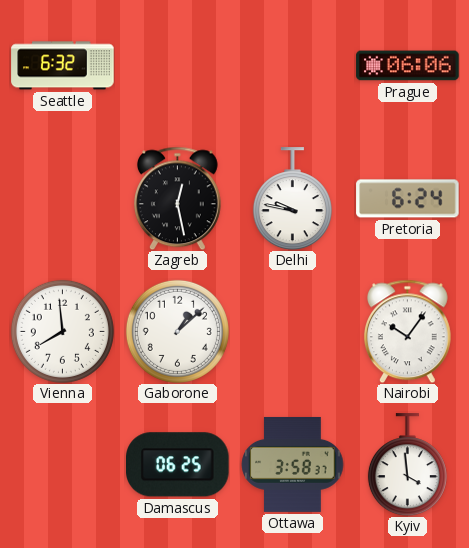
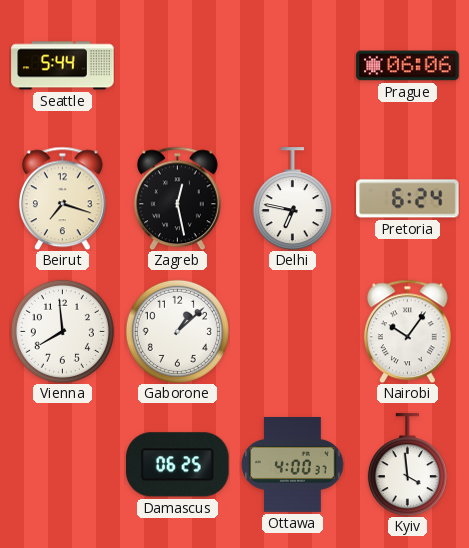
Seattle: 6:32 -> 5:44
Beirut: none -> 7:18
Delhi: 9:47 -> 6:47
Ottawa: 3:58 -> 4:00
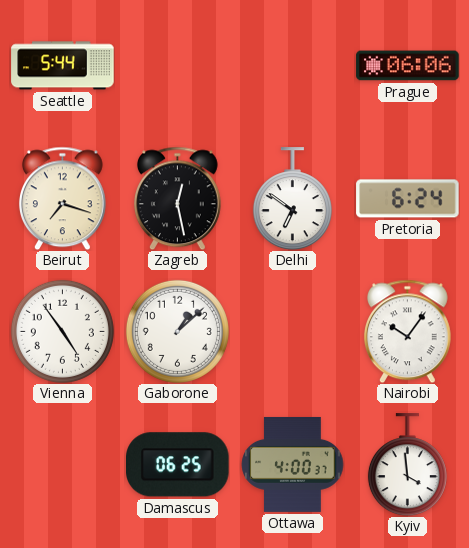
Delhi: 6:47 -> 6:51
Vienna: 7:59 -> 4:54
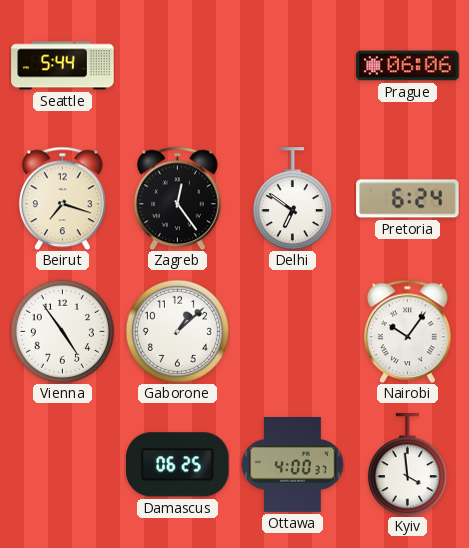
Zagreb: 12:28 -> 12:24
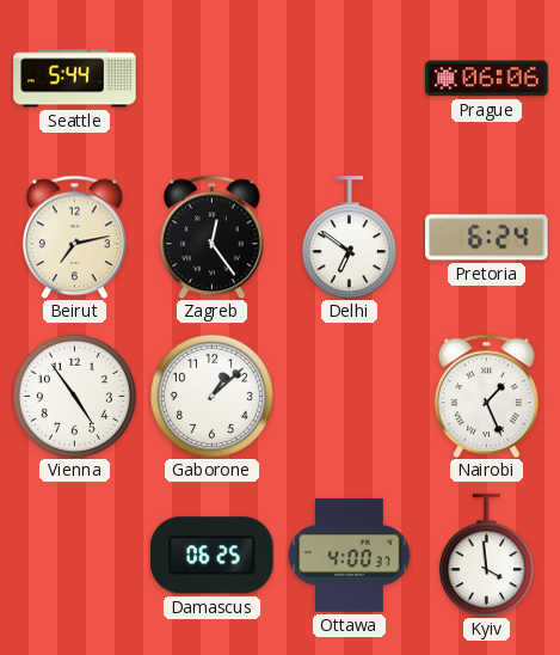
Beirut: 7:18 -> 7:13
Nairobi: 10:06 -> 1:26
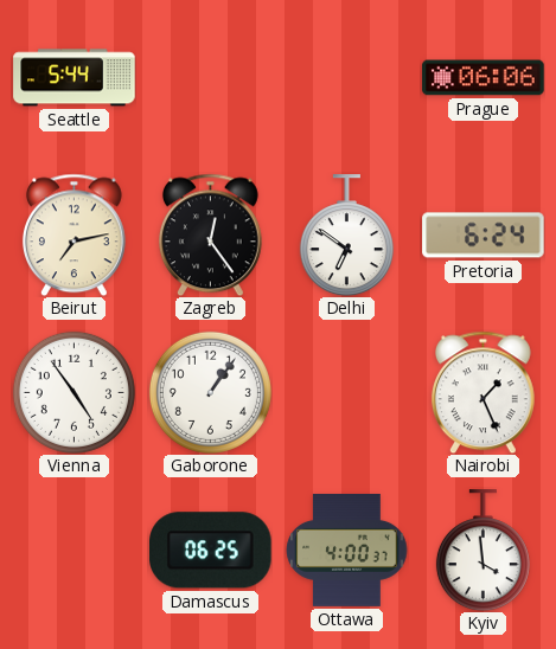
Gaborone: 1:08 -> 1:06
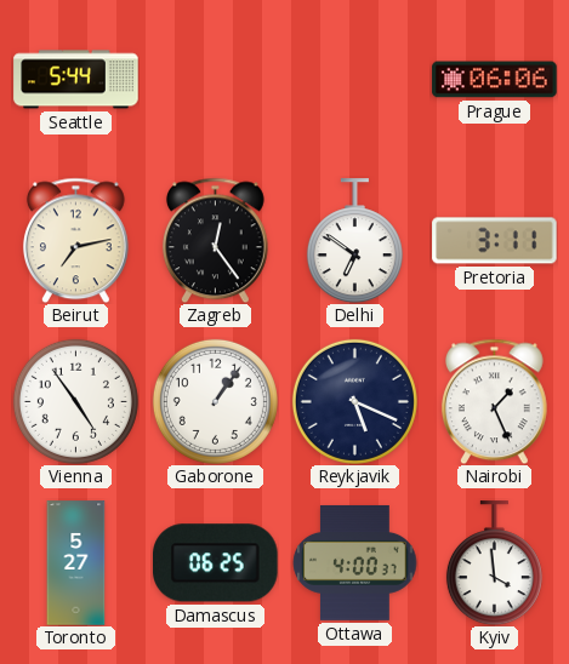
Pretoria: 6:24 -> 3:11
Reykjavik: none -> 5:19
Toronto: none -> 5:27
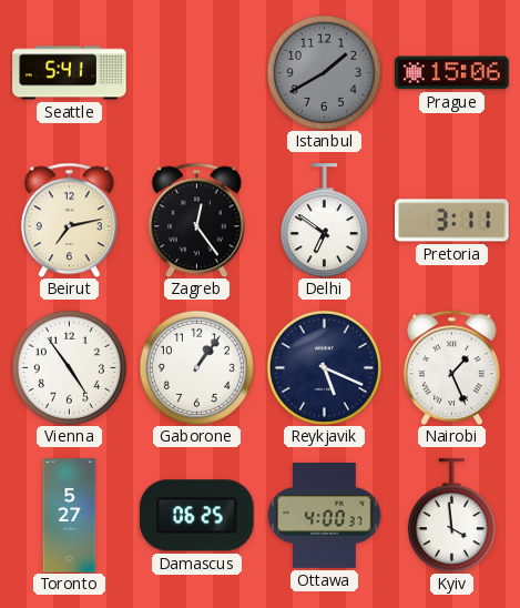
Seattle: 5:44 -> 5:41
Istanbul: none -> 1:40
Prague: 06:06 -> 15:06
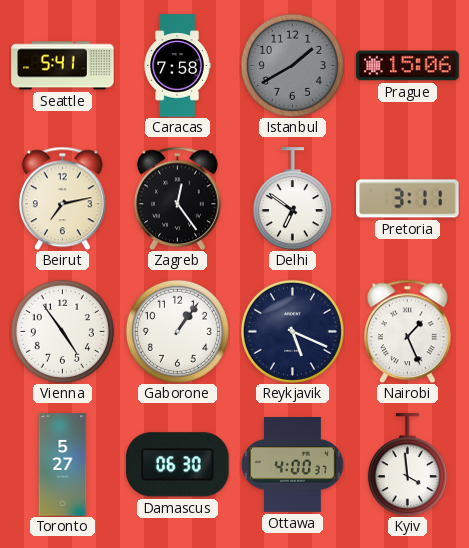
Caracas: none -> 7:58
Damascus: 06:25 -> 06:30
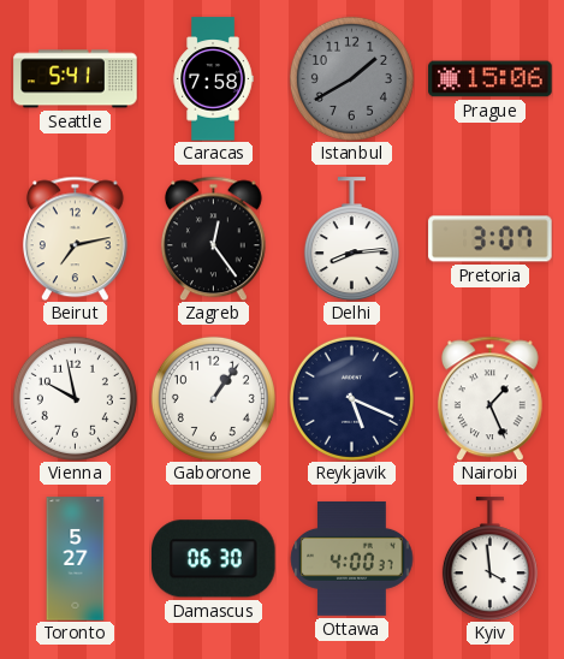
Delhi: 6:51 -> 8:14
Pretoria: 3:11 -> 3:07
Vienna: 4:54 -> 9:58
